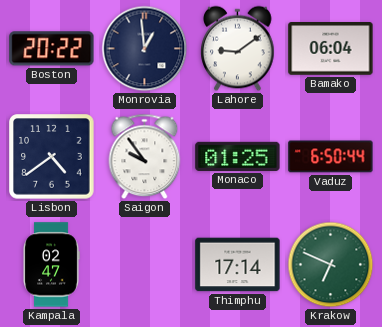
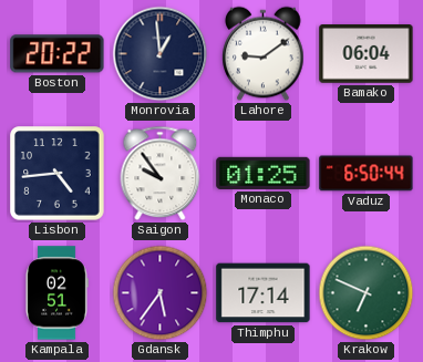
Lisbon: 4:39 -> 4:44
Kampala: 02:47 -> 02:51
Gdansk: none -> 5:36
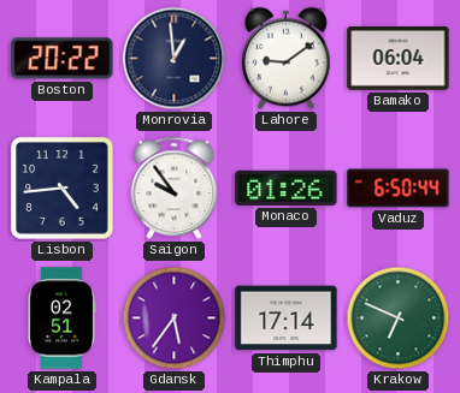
Monaco: 01:25 -> 01:26
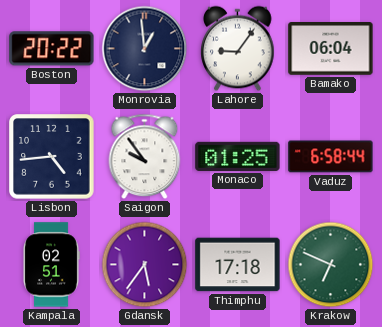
Lahore: 9:09 -> 9:06
Monaco: 01:26 -> 01:25
Vaduz: 6:50 -> 6:58
Thimphu: 17:14 -> 17:18
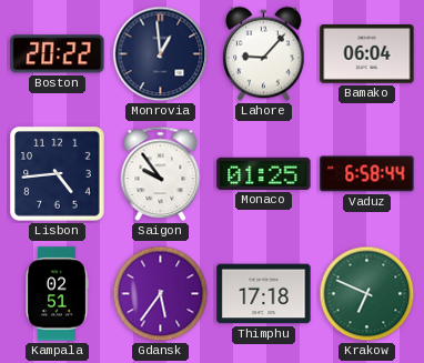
Lahore: 9:06 -> 9:07
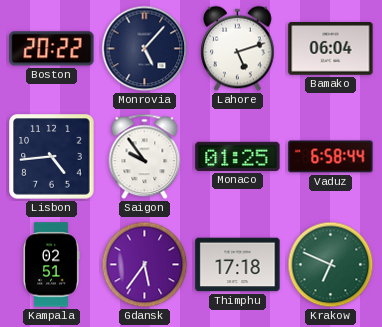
Monrovia: 12:59 -> 5:07
Lahore: 9:07 -> 5:12
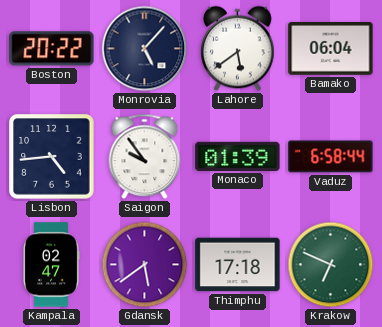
Lahore: 5:12 -> 5:39
Monaco: 01:25 -> 01:39
Kampala: 02:51 -> 02:47
Gdansk: 5:36 -> 5:39
